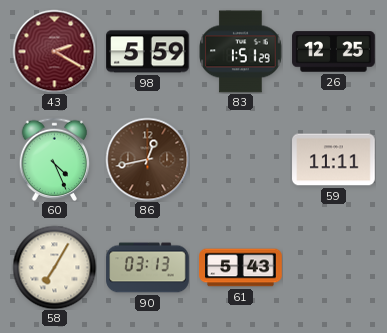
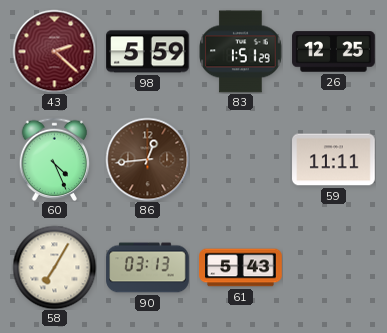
43: 2:20 -> 2:22
86: 12:43 -> 12:44
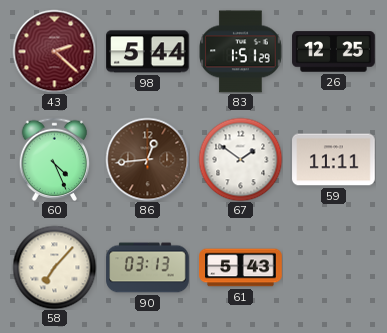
98: 5:59 -> 5:44
67: none -> 1:51
58: 7:05 -> 7:07
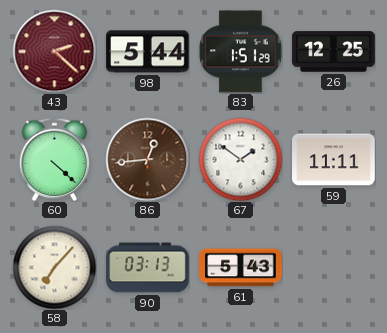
60: 4:26 -> 4:22
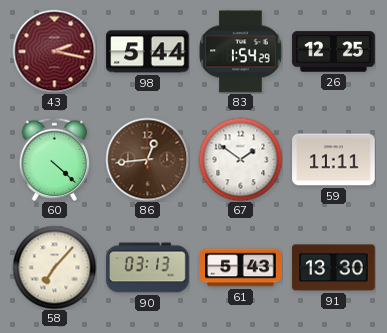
43: 2:22 -> 2:17
83: 1:51 -> 1:54
91: none -> 13:30
